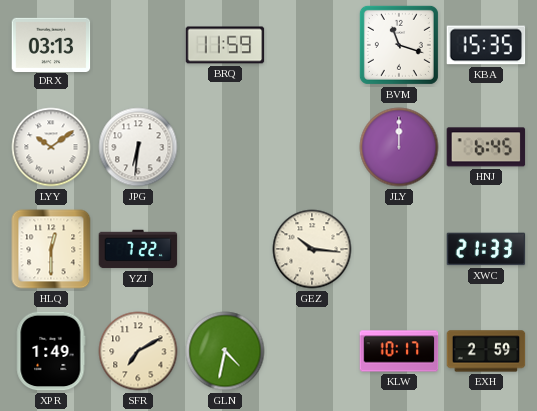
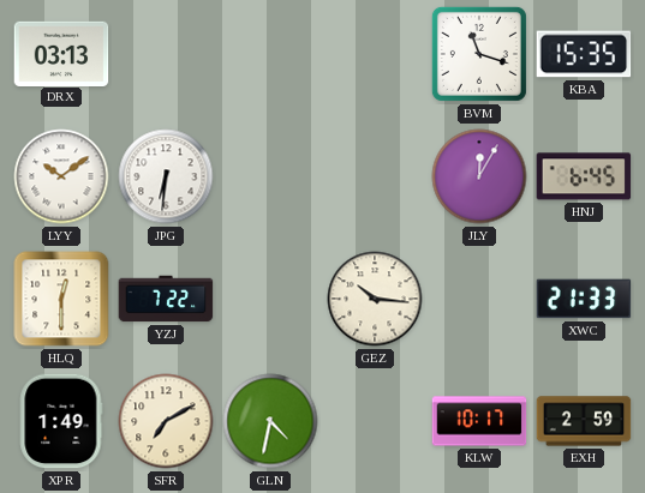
BRQ: 11:59 -> none
JLY: 12:00 -> 12:05
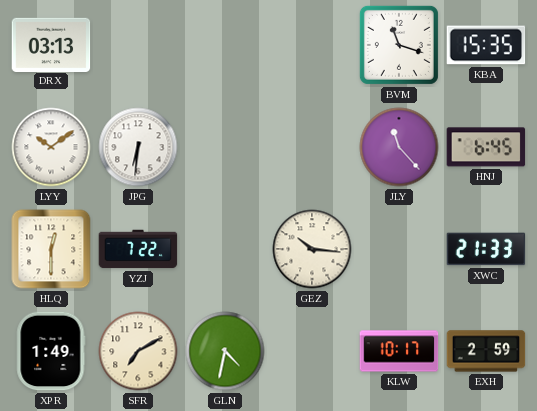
JLY: 12:05 -> 11:23
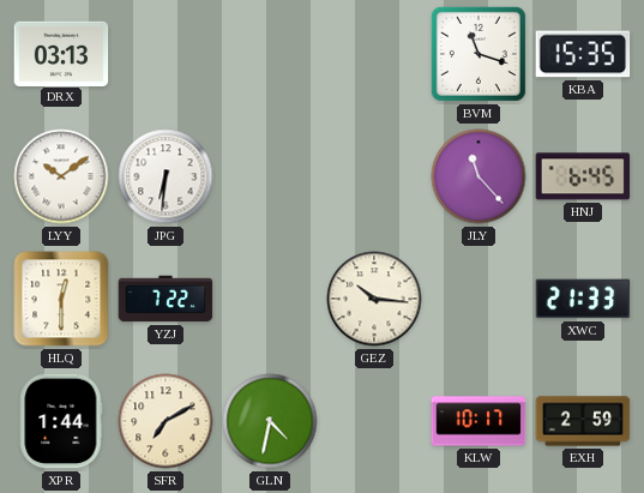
XPR: 1:49 -> 1:44
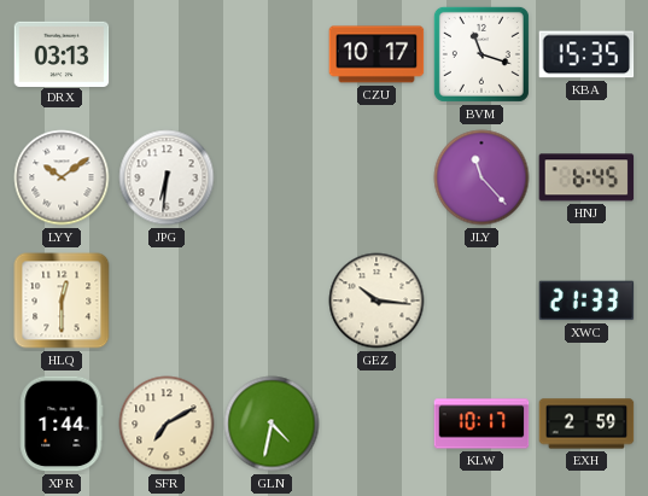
CZU: none -> 10:17
YZJ: 7:22 -> none
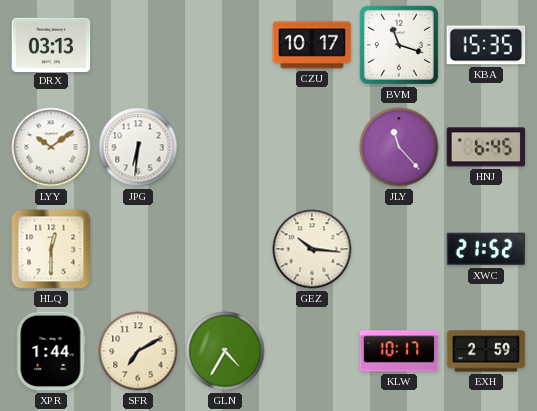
XWC: 21:33 -> 21:52
GLN: 4:32 -> 4:35
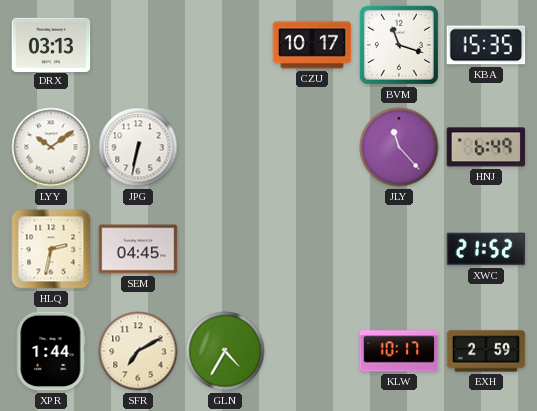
JPG: 6:31 -> 6:32
HNJ: 6:45 -> 6:49
HLQ: 12:30 -> 2:32
SEM: none -> 04:45
GEZ: 10:16 -> none
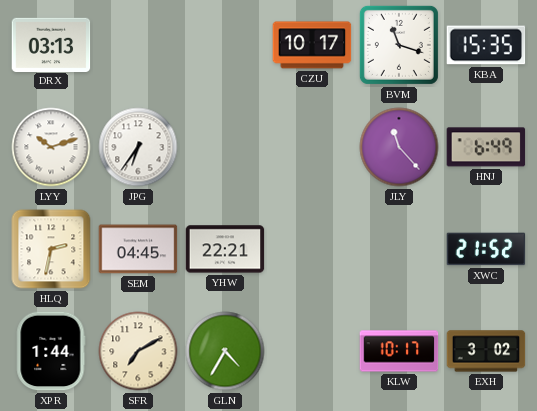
LYY: 10:09 -> 10:12
JPG: 6:32 -> 6:36
YHW: none -> 22:21
EXH: 2:59 -> 3:02
